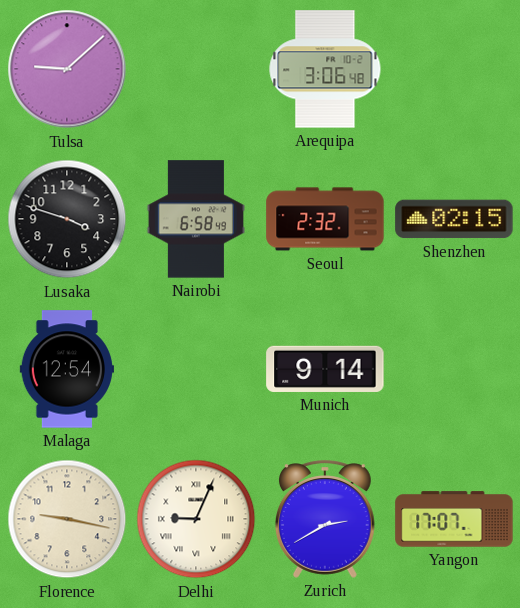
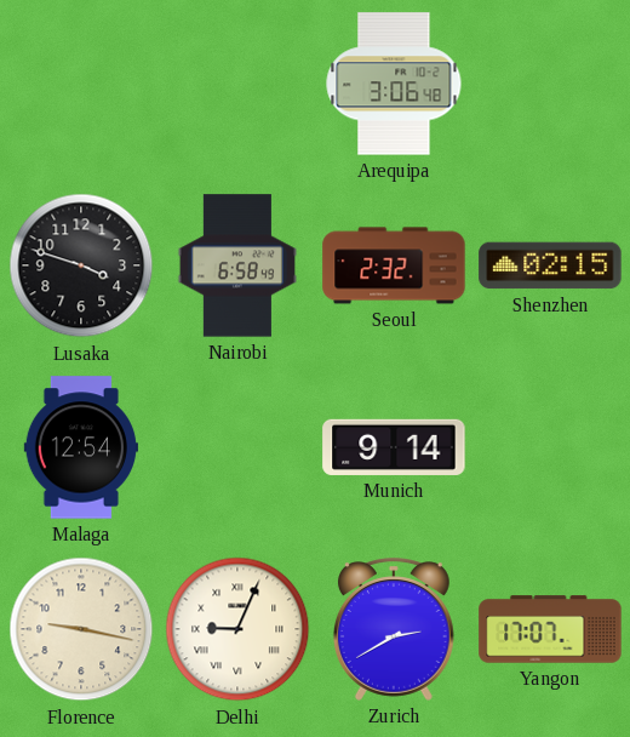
Tulsa: 9:08 -> none
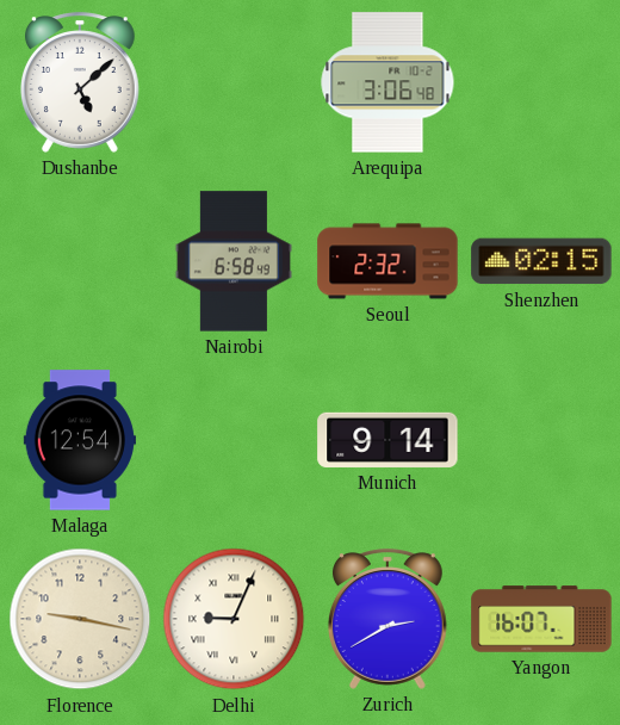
Dushanbe: none -> 5:08
Lusaka: 3:48 -> none
Yangon: 17:07 -> 16:07
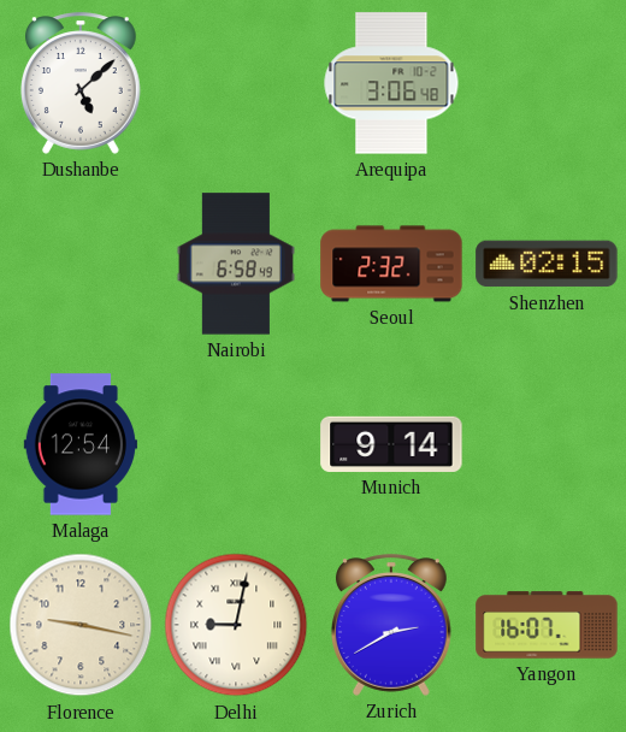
Delhi: 9:04 -> 9:02
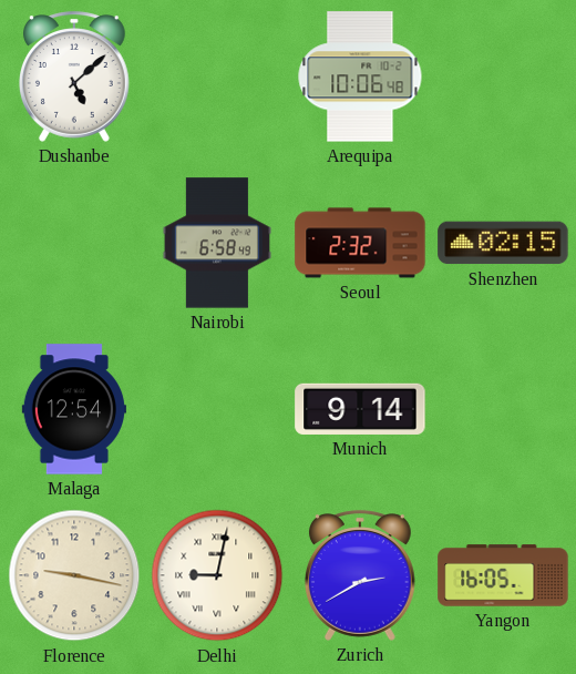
Arequipa: 3:06 -> 10:06
Yangon: 16:07 -> 16:05
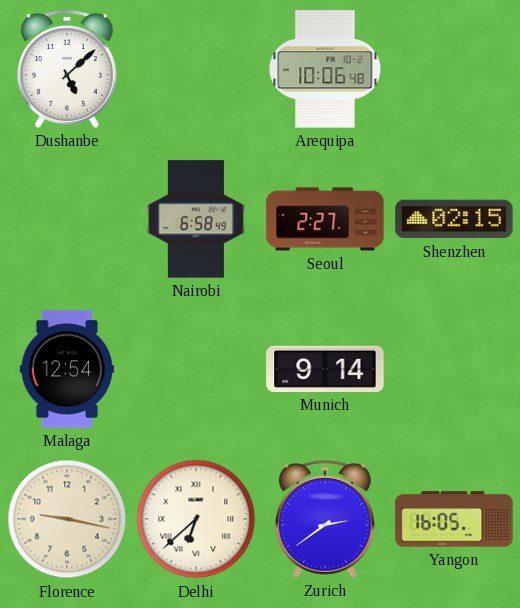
Seoul: 2:32 -> 2:27
Delhi: 9:02 -> 6:38
Zurich: 2:40 -> 2:39
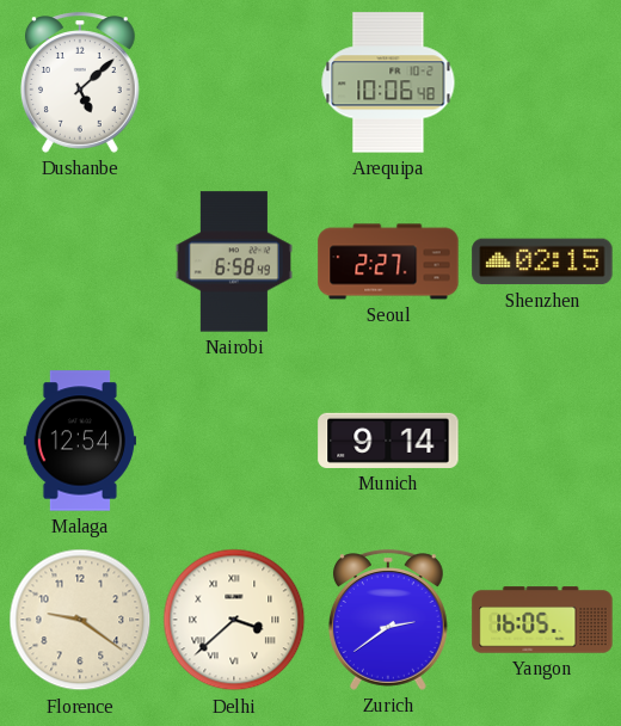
Florence: 9:17 -> 9:21
Delhi: 6:38 -> 3:38
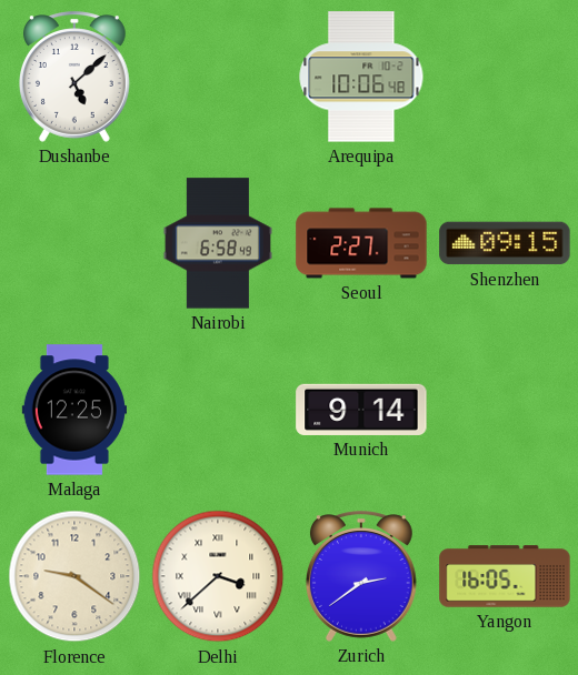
Shenzhen: 02:15 -> 09:15
Malaga: 12:54 -> 12:25
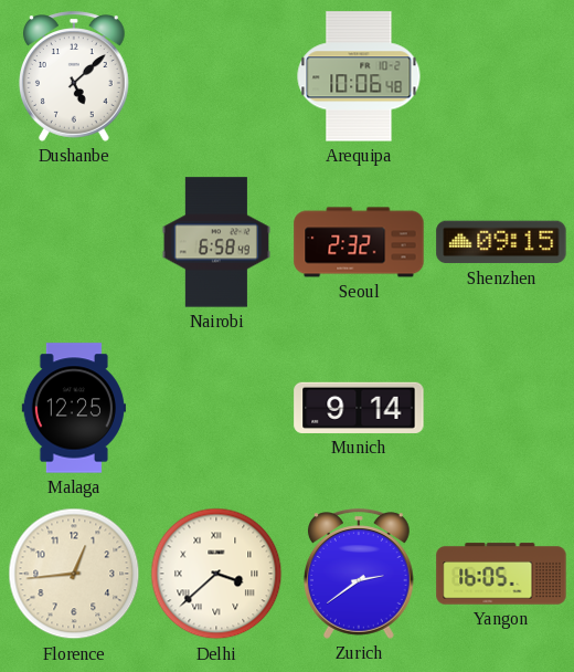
Seoul: 2:27 -> 2:32
Florence: 9:21 -> 12:44
